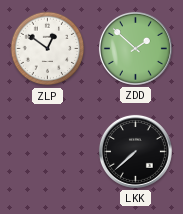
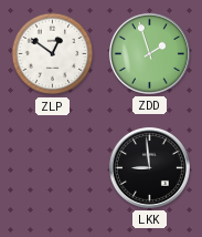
ZDD: 1:52 -> 1:57
LKK: 7:38 -> 8:59
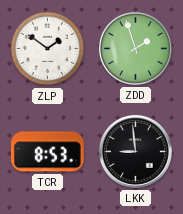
ZLP: 12:51 -> 1:51
TCR: none -> 8:53
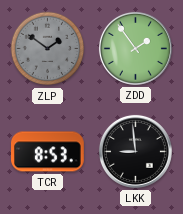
ZLP dial: white -> grey
ZDD: 1:57 -> 1:54
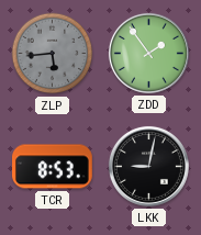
ZLP: 1:51 -> 5:44
LKK: 8:59 -> 9:02
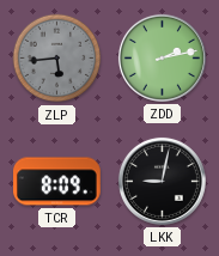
ZDD: 1:54 -> 2:13
TCR: 8:53 -> 8:09
